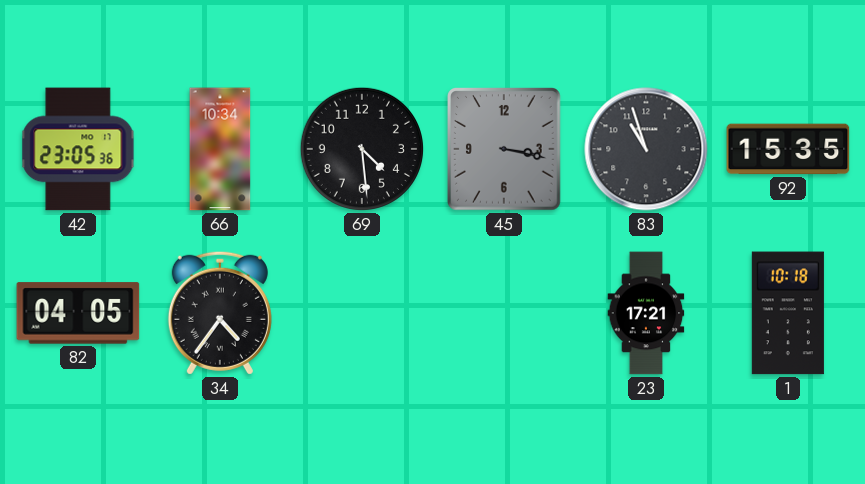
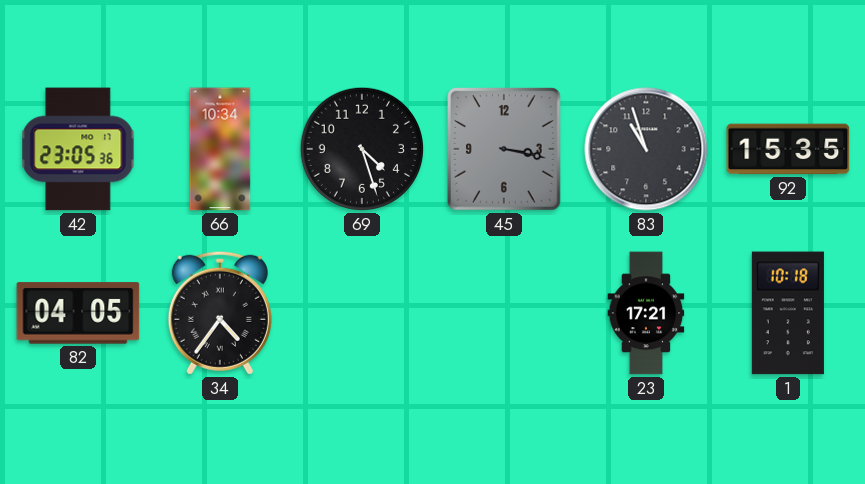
69: 4:29 -> 4:27
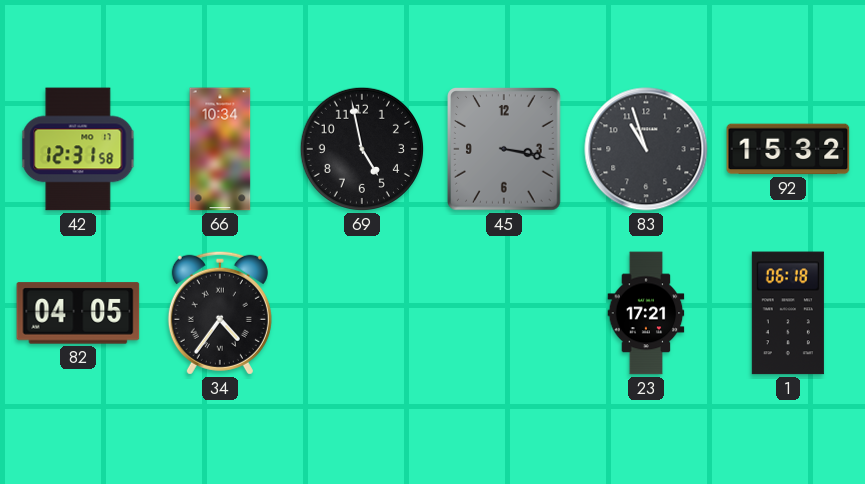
42: 23:05 -> 12:31
69: 4:27 -> 4:58
92: 15:35 -> 15:32
1: 10:18 -> 06:18
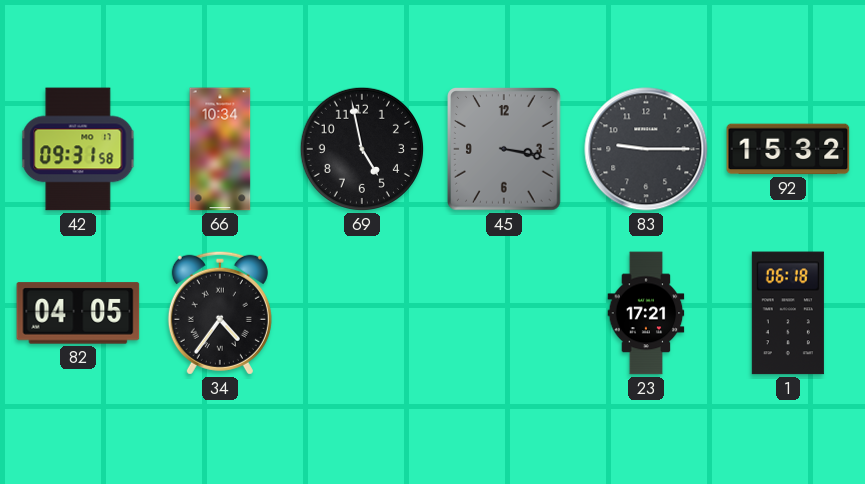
42: 12:31 -> 09:31
83: 10:57 -> 9:15
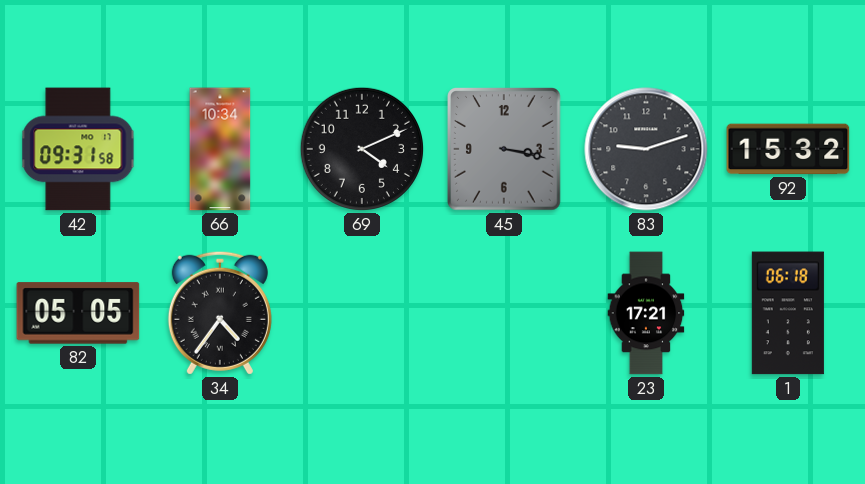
69: 4:58 -> 4:11
83: 9:15 -> 9:12
82: 04:05 -> 05:05
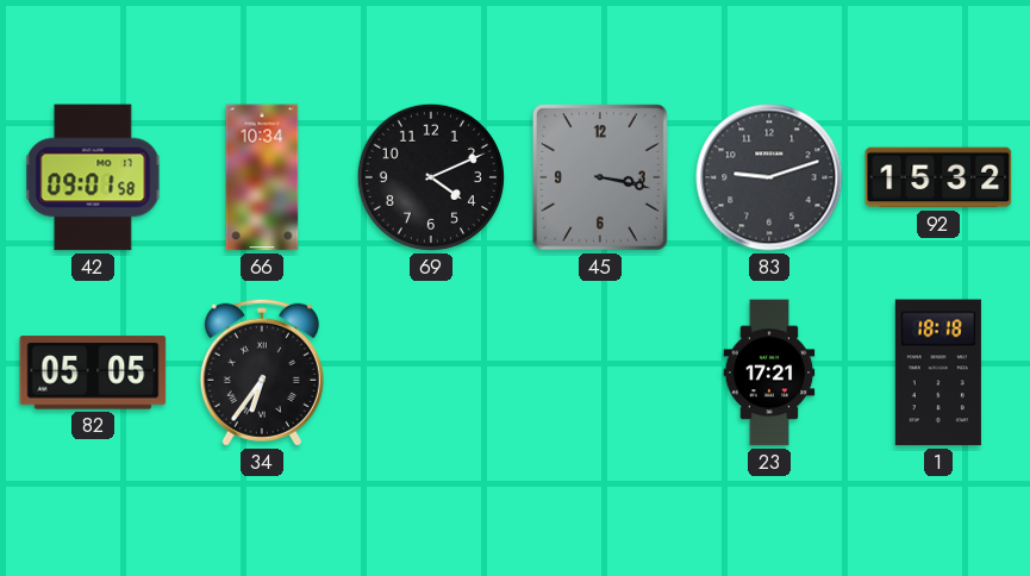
42: 09:31 -> 09:01
34: 4:36 -> 6:36
1: 06:18 -> 18:18
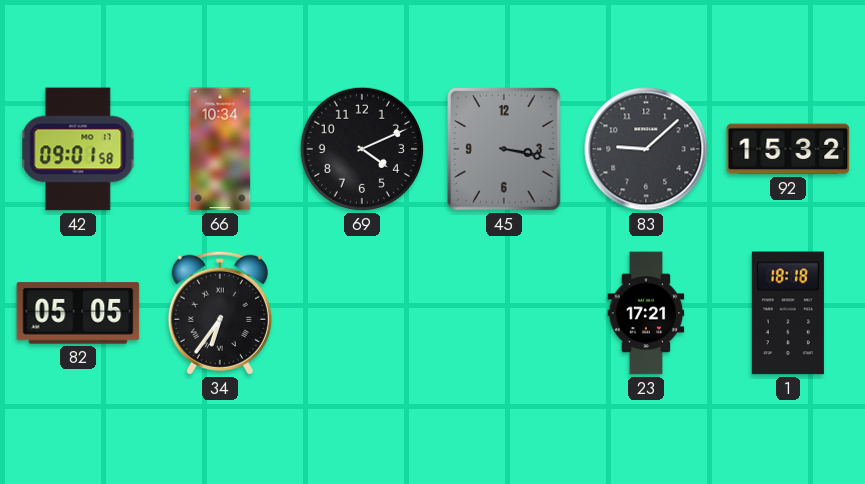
83: 9:12 -> 9:08
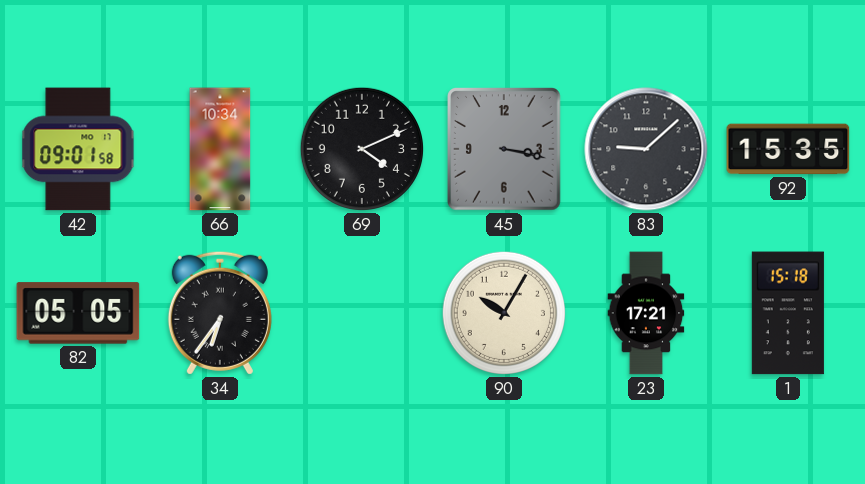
92: 15:32 -> 15:35
90: none -> 10:05
1: 18:18 -> 15:18
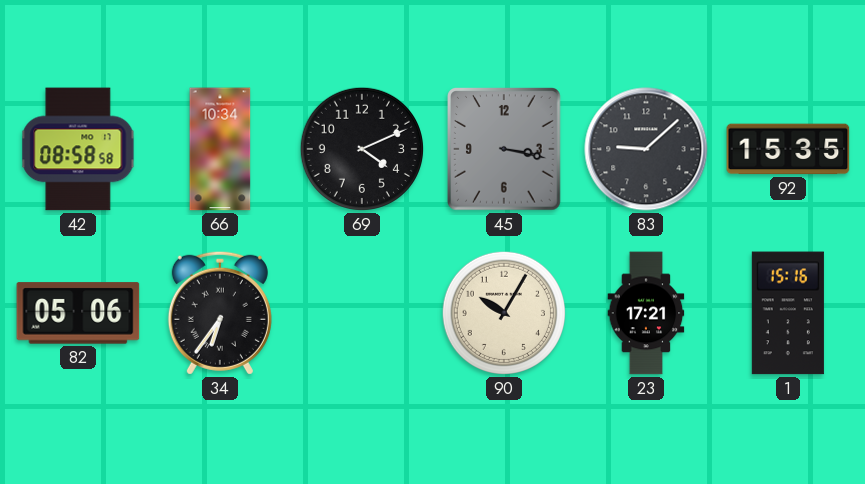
42: 09:01 -> 08:58
82: 05:05 -> 05:06
1: 15:18 -> 15:16
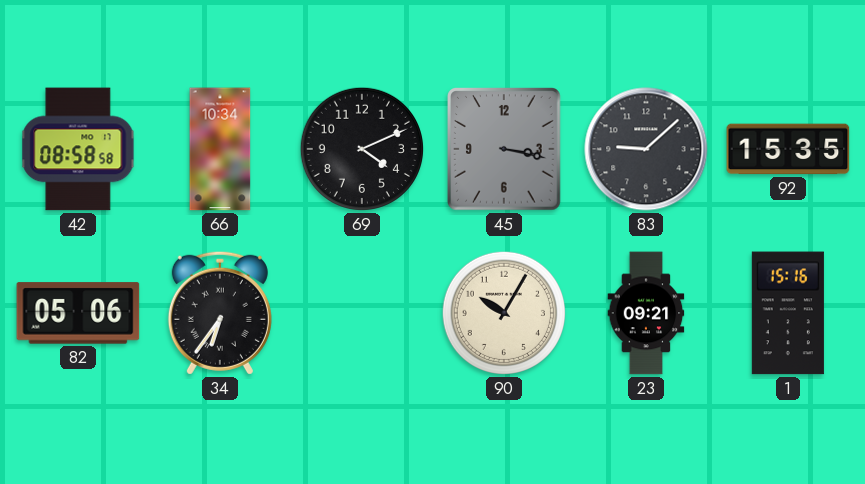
23: 17:21 -> 09:21
